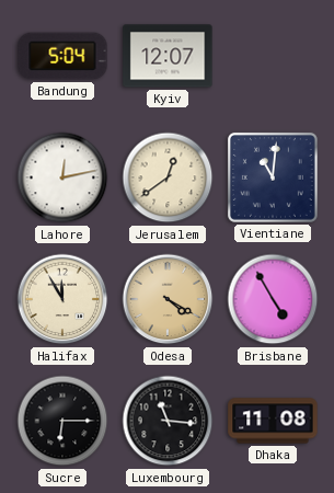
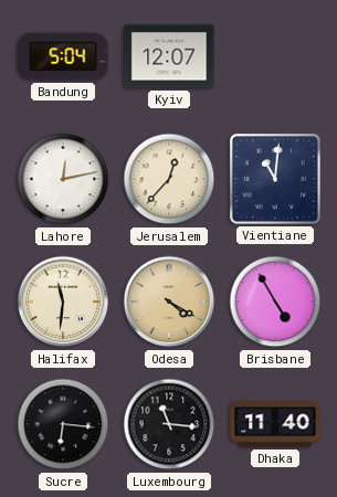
Jerusalem: 12:39 -> 12:37
Halifax: 11:55 -> 11:31
Sucre: 6:15 -> 6:16
Dhaka: 11:08 -> 11:40
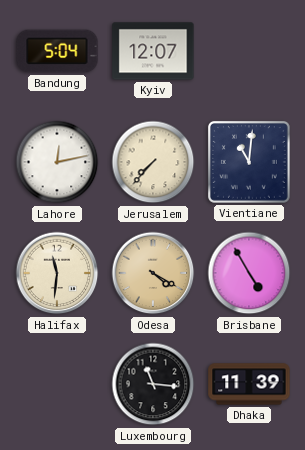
Jerusalem: 12:37 -> 7:37
Sucre: 6:16 -> none
Dhaka: 11:40 -> 11:39
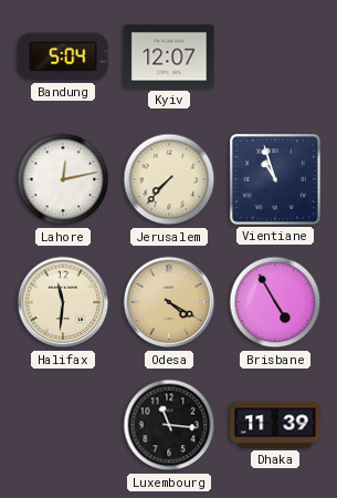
Vientiane: 11:01 -> 10:57
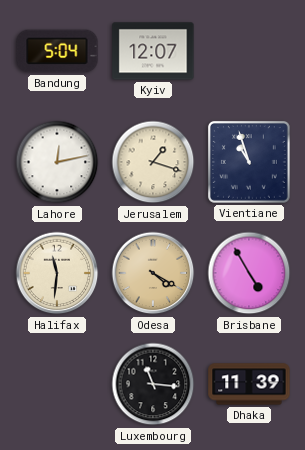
Jerusalem: 7:37 -> 1:18
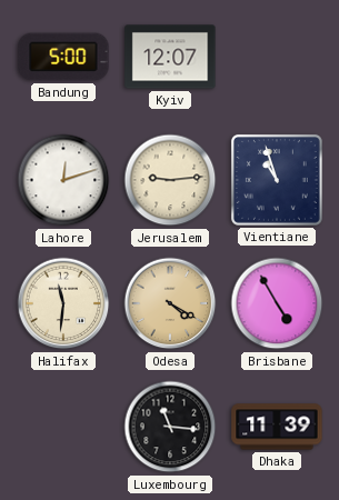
Bandung: 5:04 -> 5:00
Lahore: 12:13 -> 12:12
Jerusalem: 1:18 -> 9:14
